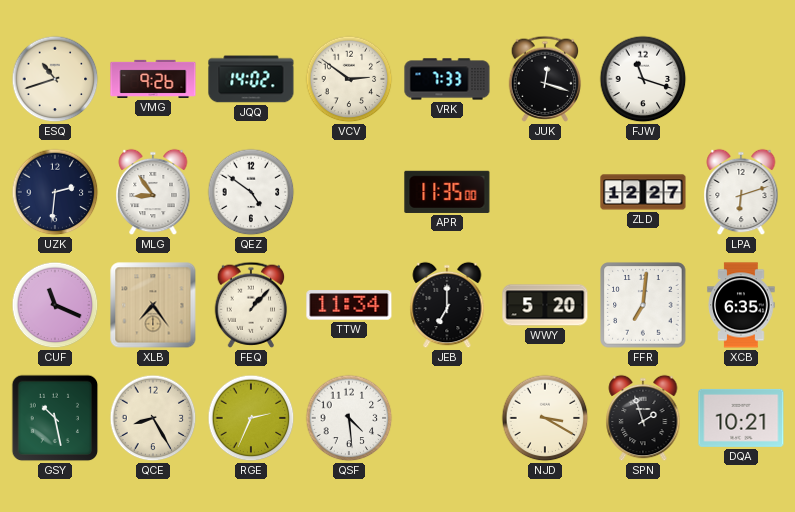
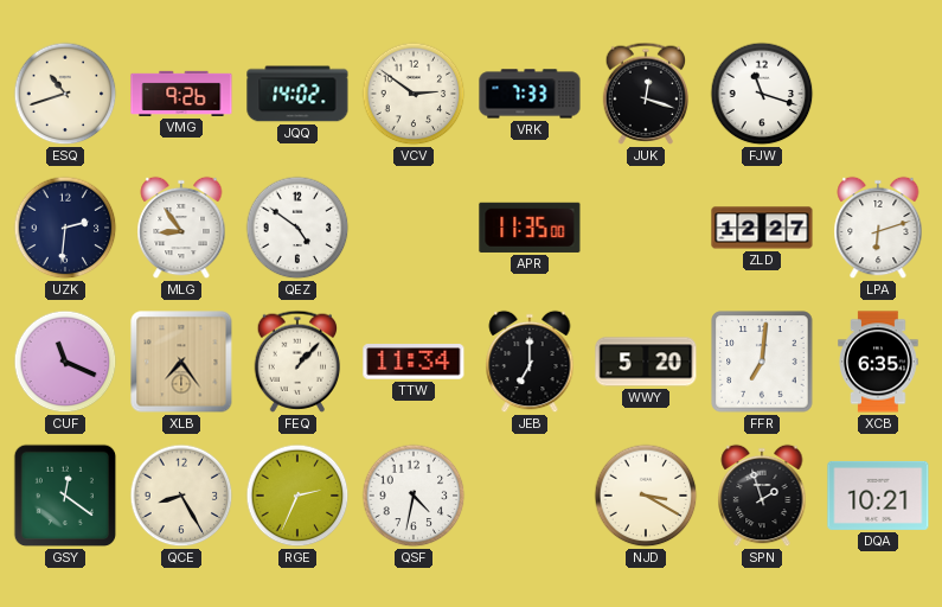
GSY: 10:28 -> 12:21
QSF: 4:29 -> 4:32
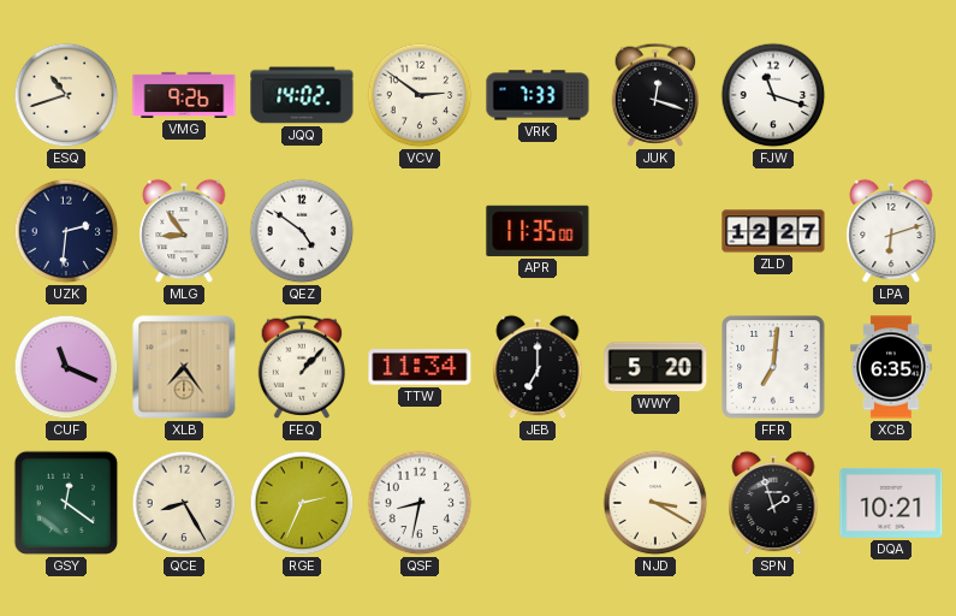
QSF: 4:32 -> 8:32
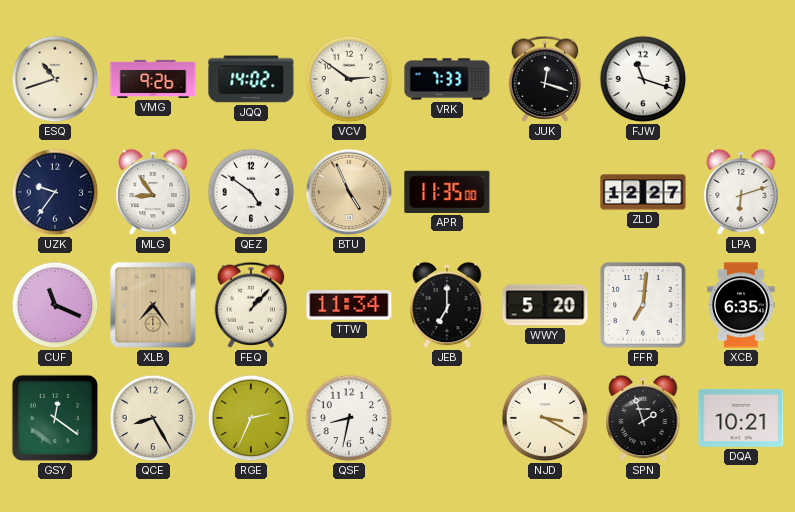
UZK: 2:31 -> 9:36
BTU: none -> 4:56
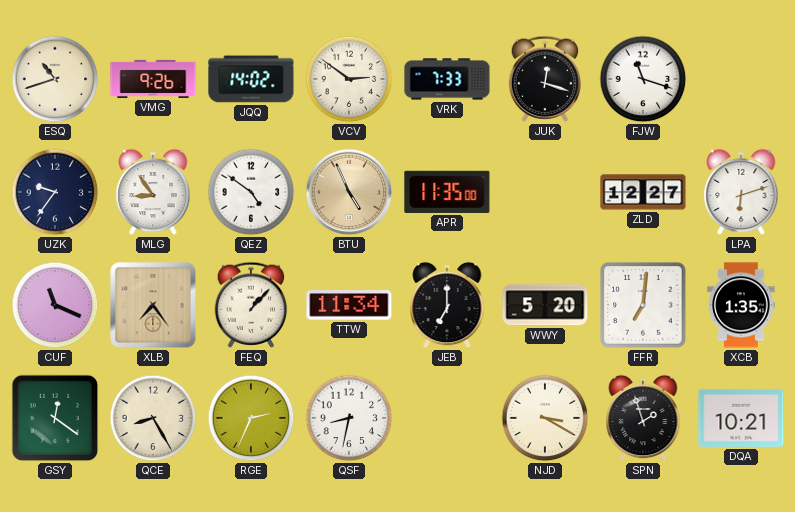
XCB: 6:35 -> 1:35
